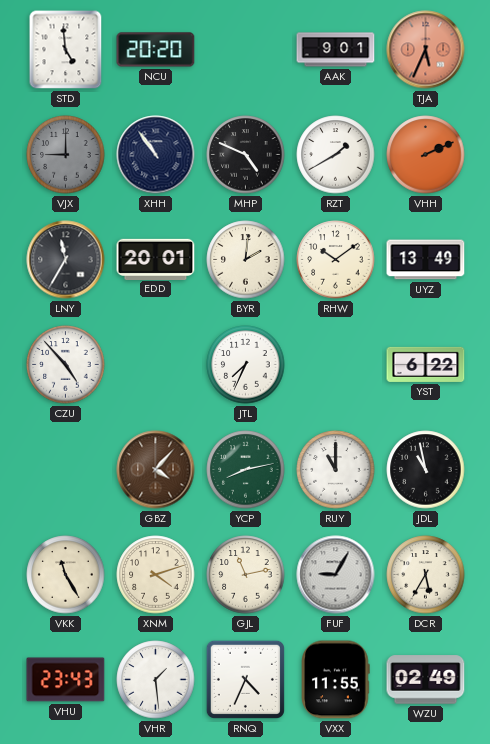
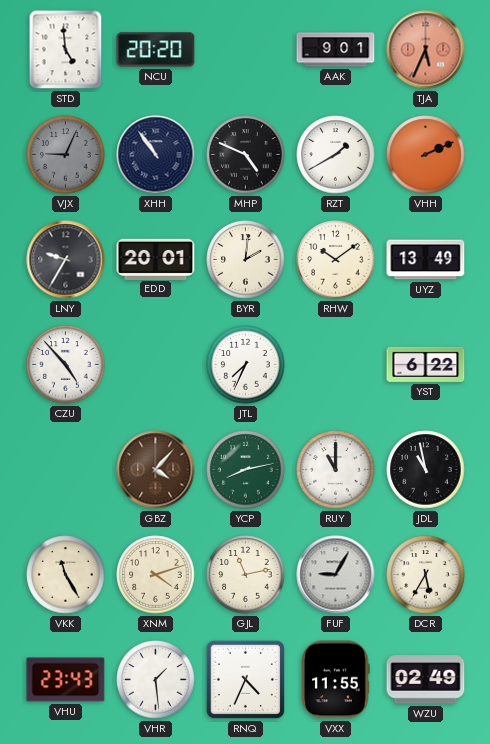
VJX: 9:00 -> 9:04
LNY: 11:35 -> 9:35
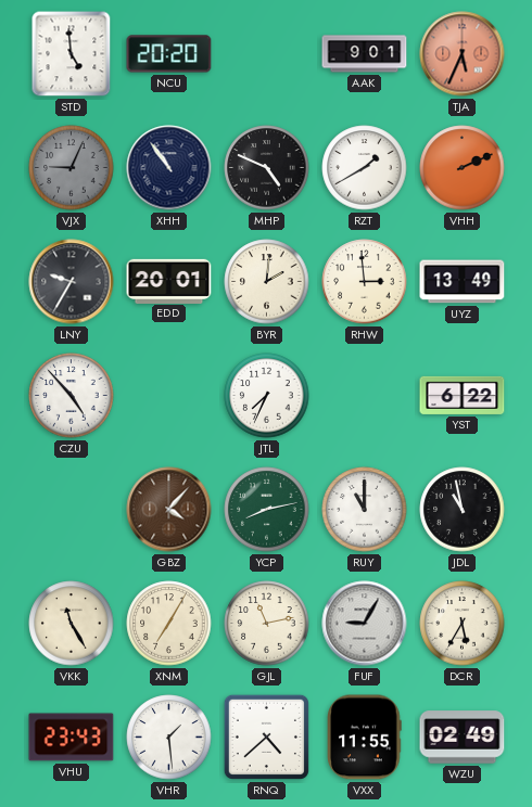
RHW: 10:09 -> 2:59
XNM: 4:12 -> 7:05
RNQ: 4:34 -> 4:38
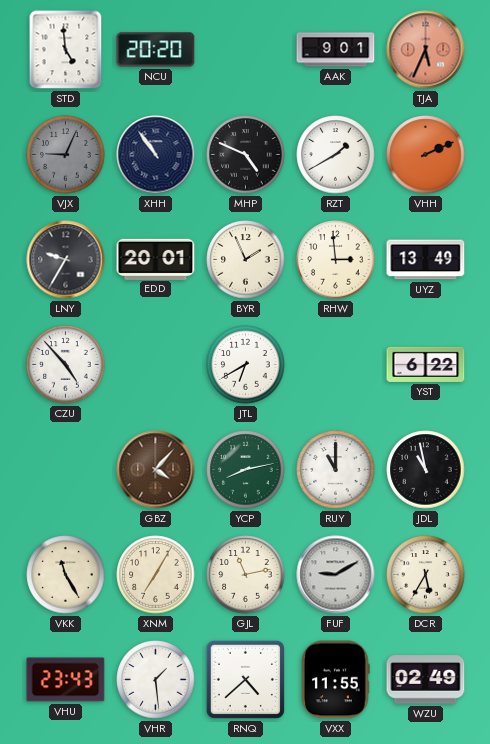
BYR: 2:01 -> 1:56
JTL: 7:34 -> 6:40
FUF: 9:05 -> 9:10
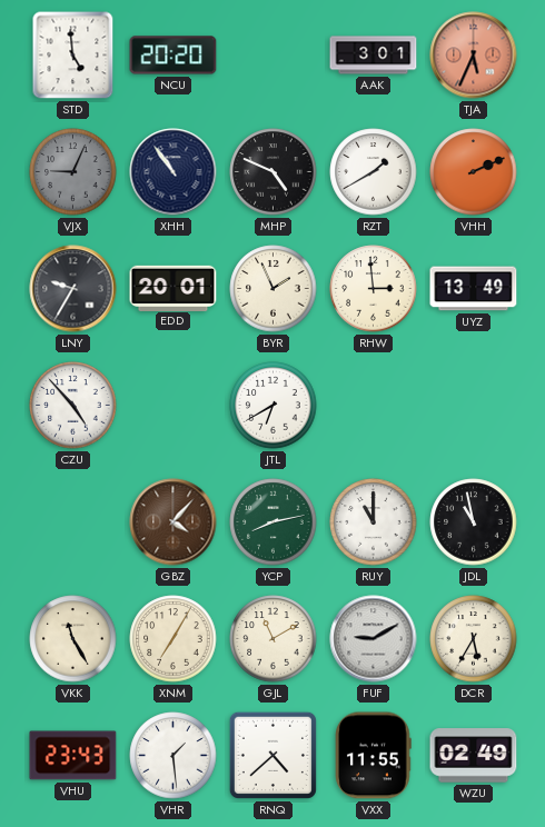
AAK: 9:01 -> 3:01
YST: 6:22 -> none
GJL: 11:13 -> 11:10
